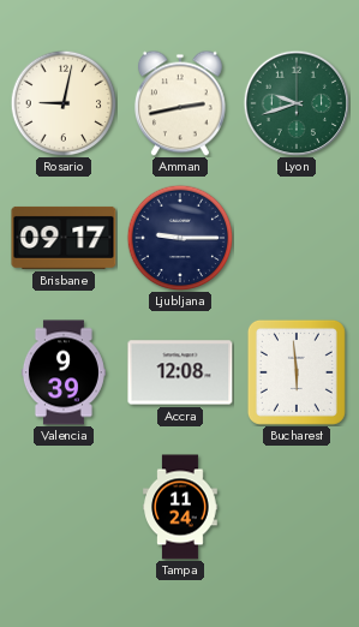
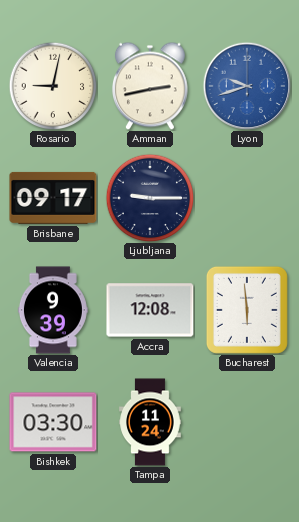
Lyon dial: green -> blue
Bishkek: none -> 03:30
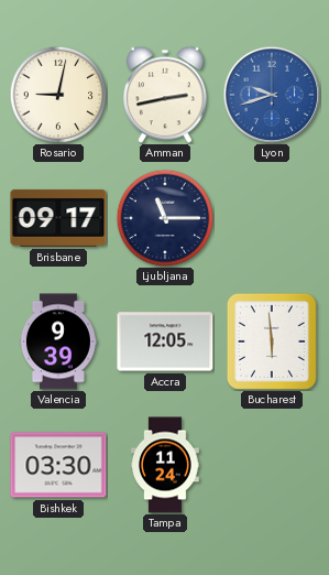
Ljubljana: 9:15 -> 11:15
Accra: 12:08 -> 12:05
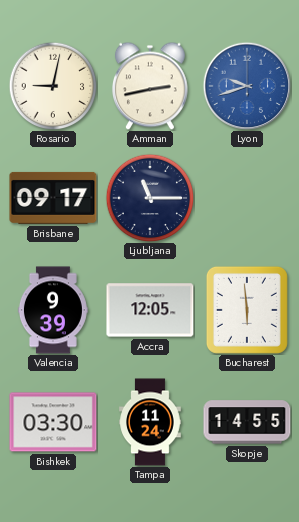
Skopje: none -> 14:55
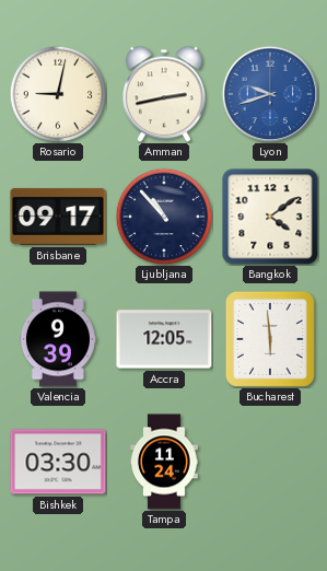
Ljubljana: 11:15 -> 10:53
Bangkok: none -> 4:09
Skopje: 14:55 -> none
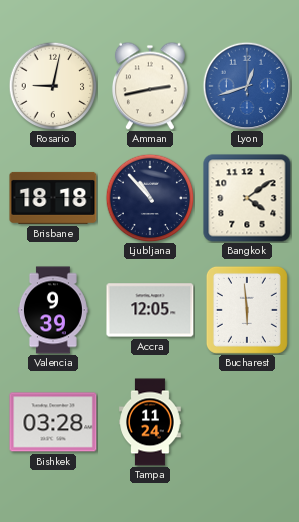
Lyon: 9:42 -> 12:42
Brisbane: 09:17 -> 18:18
Bishkek: 03:30 -> 03:28
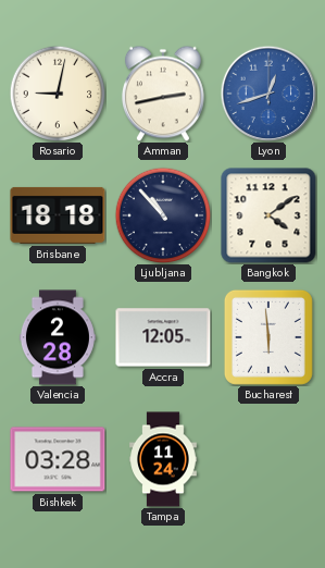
Valencia: 9:39 -> 2:28
